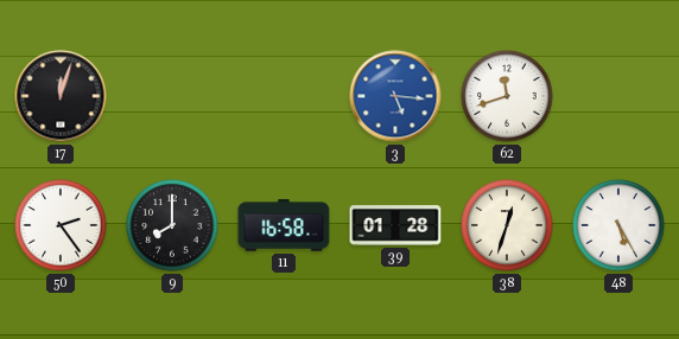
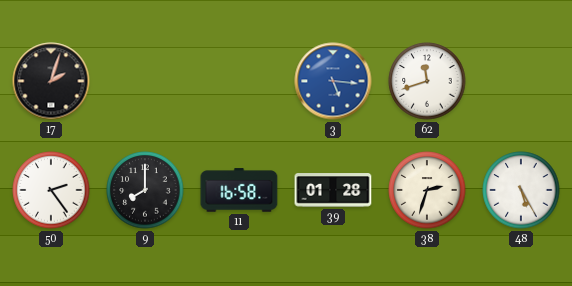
17: 12:03 -> 2:03
38: 12:33 -> 2:33
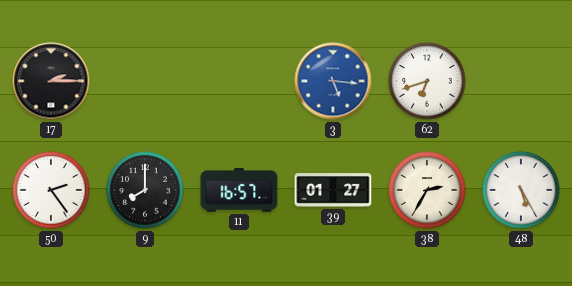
17: 2:03 -> 2:15
62: 11:42 -> 6:42
11: 16:58 -> 16:57
39: 01:28 -> 01:27
38: 2:33 -> 2:35
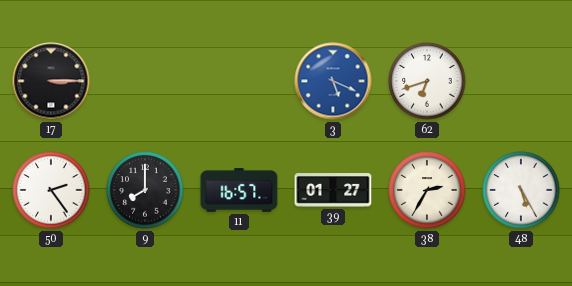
17: 2:15 -> 3:15
3: 5:16 -> 5:19
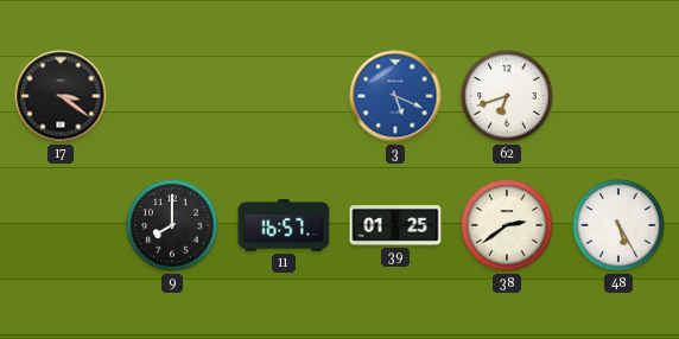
17: 3:15 -> 3:21
50: 2:24 -> none
39: 01:27 -> 01:25
38: 2:35 -> 2:39
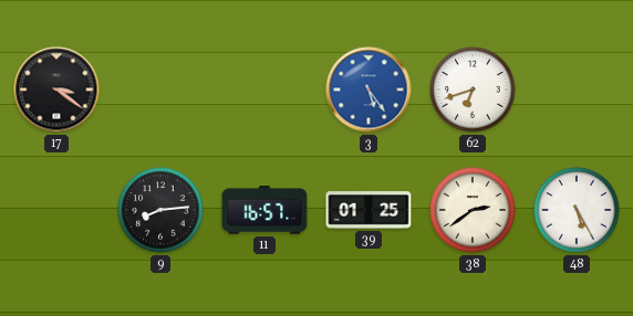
3: 5:19 -> 5:24
9: 8:00 -> 8:14
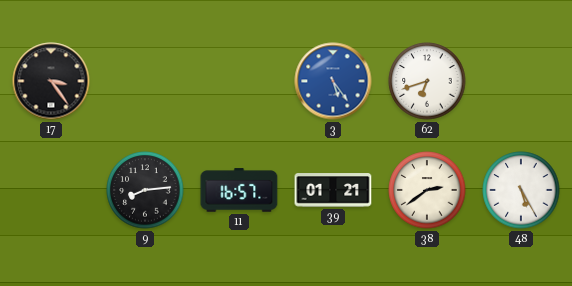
17: 3:21 -> 3:24
39: 01:25 -> 01:21
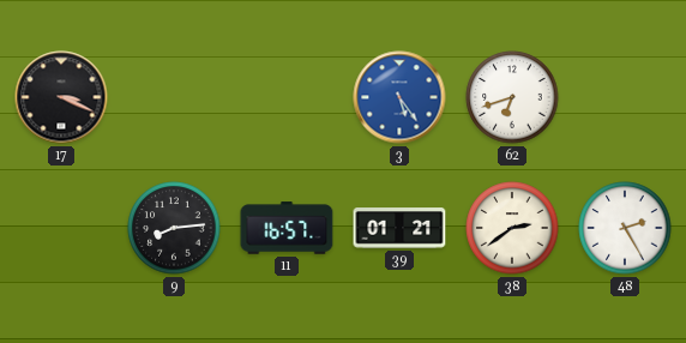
17: 3:24 -> 3:19
48: 5:25 -> 2:25
